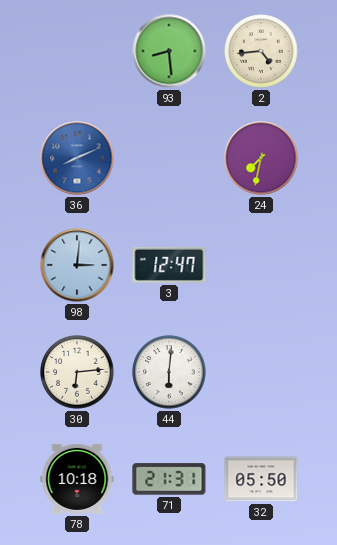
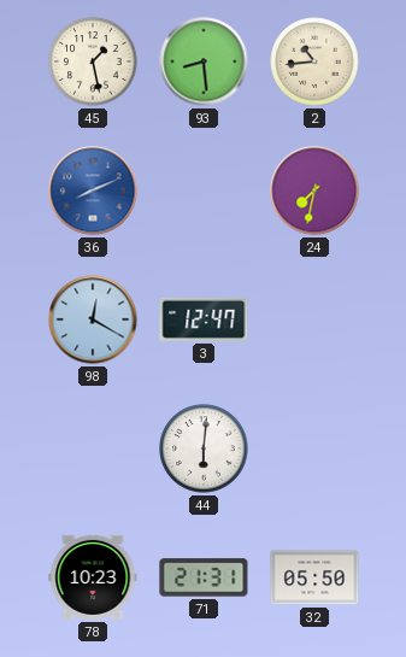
45: none -> 1:28
2: 4:44 -> 10:44
98: 3:01 -> 12:20
30: 6:14 -> none
78: 10:18 -> 10:23
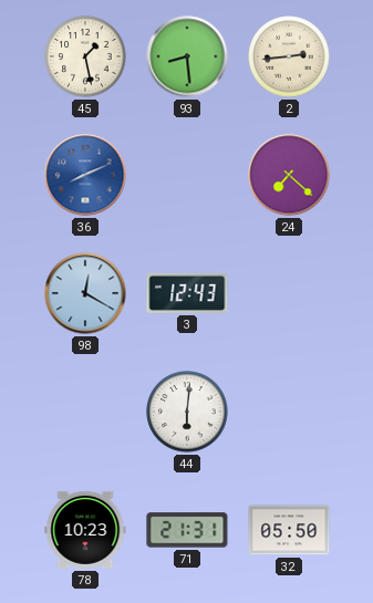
2: 10:44 -> 2:44
24: 7:32 -> 7:22
3: 12:47 -> 12:43
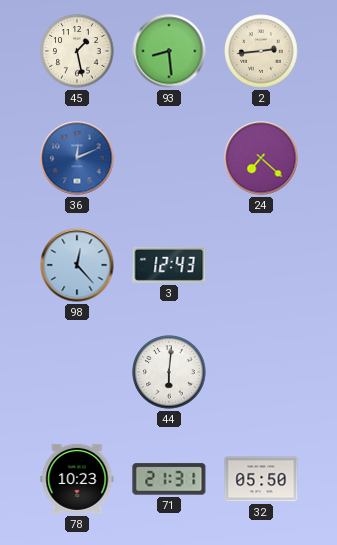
36: 8:11 -> 12:11
98: 12:20 -> 12:23
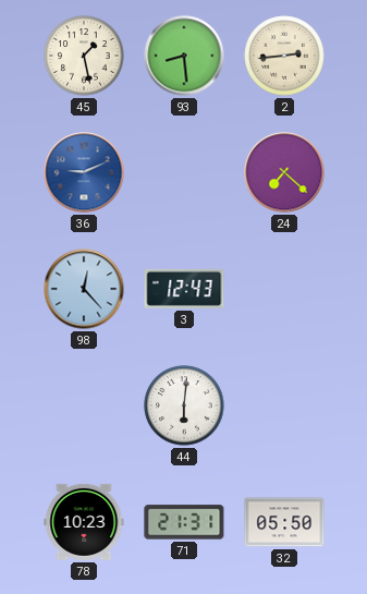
36: 12:11 -> 9:11
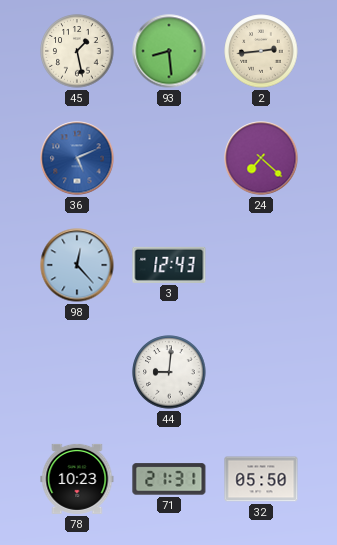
36: 9:11 -> 5:11
44: 6:01 -> 9:01
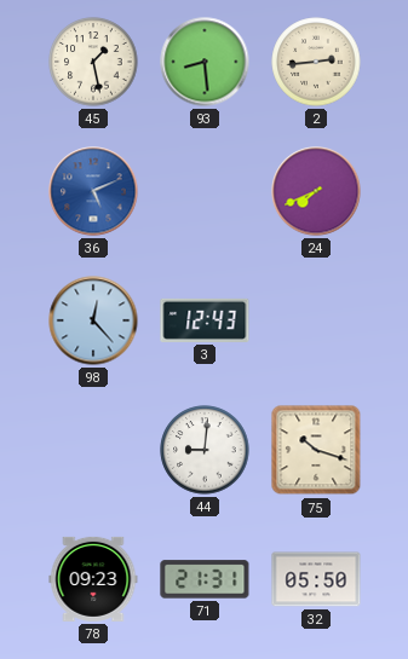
24: 7:22 -> 7:41
75: none -> 10:18
78: 10:23 -> 09:23
